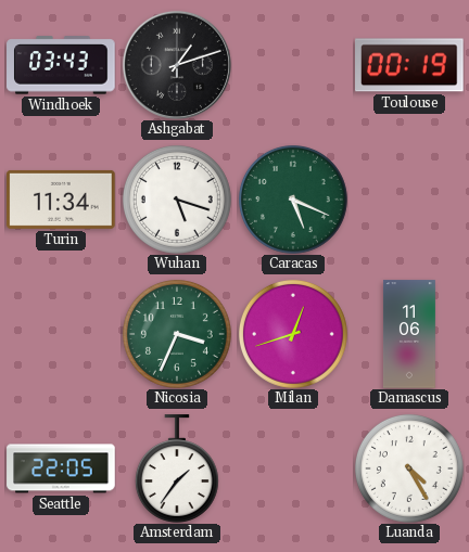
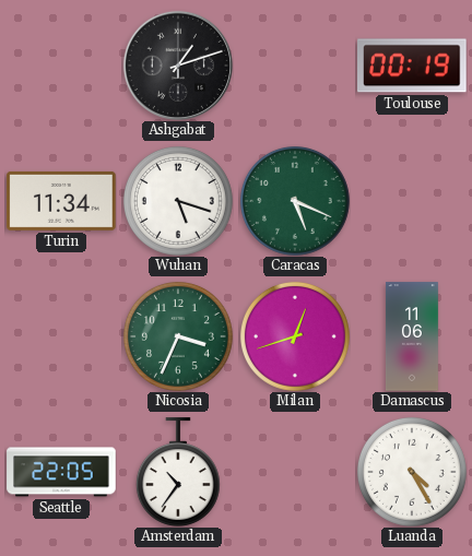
Windhoek: 03:43 -> none
Amsterdam: 1:36 -> 10:36
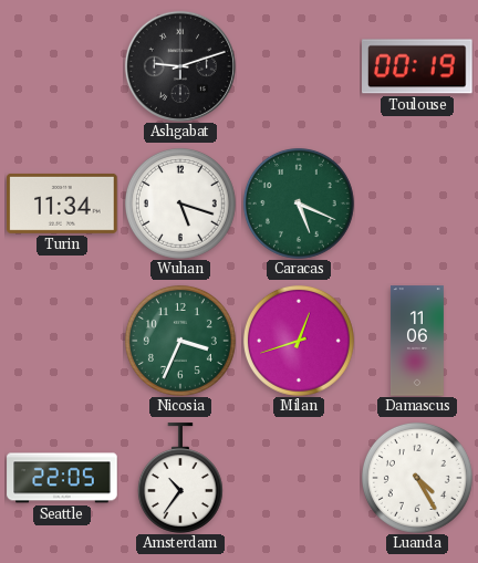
Ashgabat: 1:12 -> 9:12
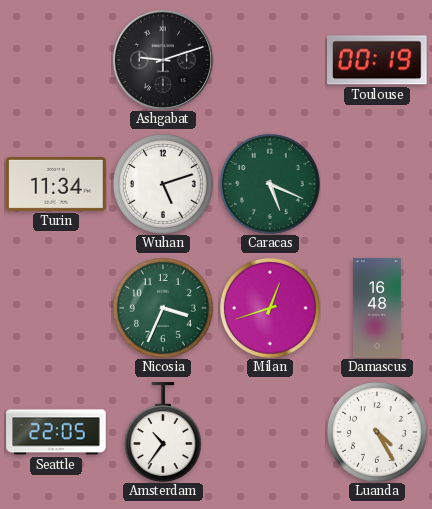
Wuhan: 5:18 -> 5:12
Damascus: 11:06 -> 16:48
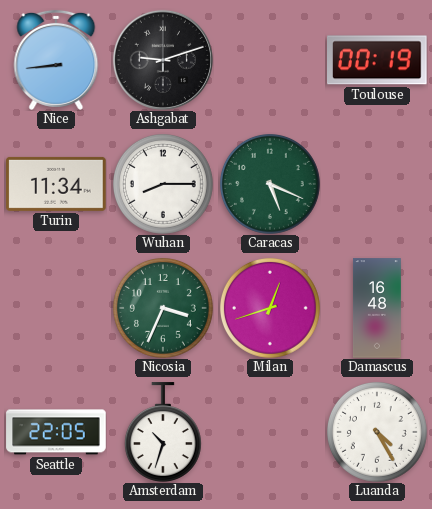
Nice: none -> 8:44
Wuhan: 5:12 -> 8:15
Amsterdam: 10:36 -> 10:33
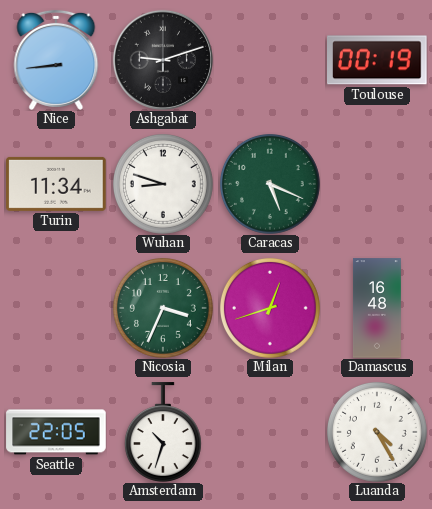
Wuhan: 8:15 -> 8:48
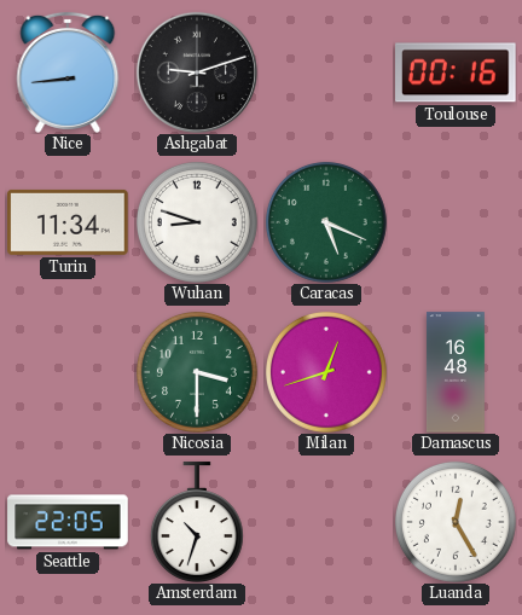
Toulouse: 00:19 -> 00:16
Nicosia: 3:34 -> 3:30
Luanda: 4:25 -> 12:25
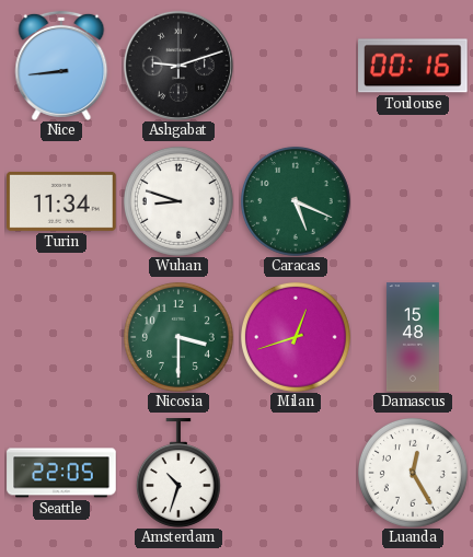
Damascus: 16:48 -> 15:48
